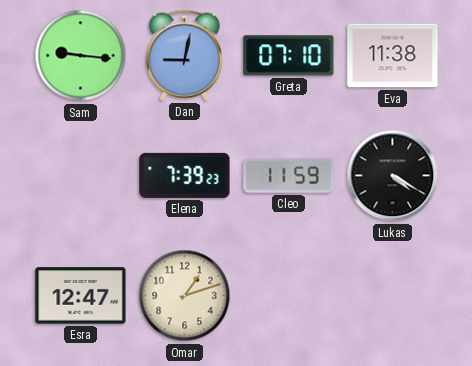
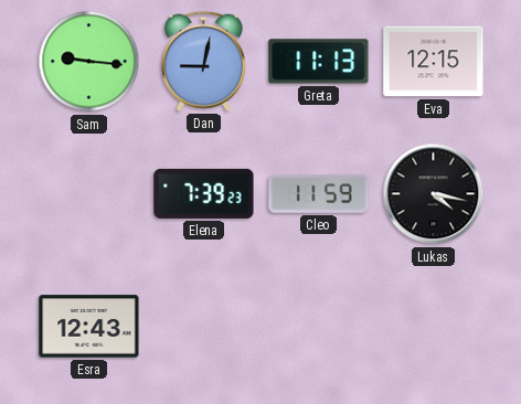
Greta: 07:10 -> 11:13
Eva: 11:38 -> 12:15
Lukas: 4:20 -> 4:17
Esra: 12:47 -> 12:43
Omar: 1:12 -> none
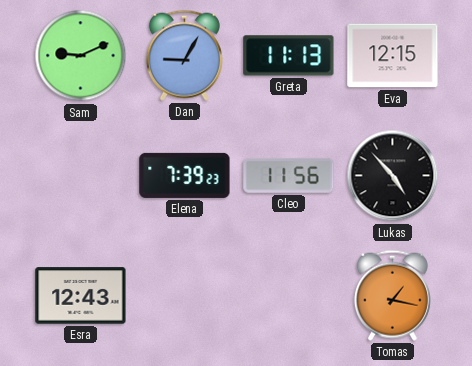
Sam: 9:16 -> 9:11
Dan: 9:02 -> 9:05
Cleo: 11:59 -> 11:56
Lukas: 4:17 -> 4:53
Tomas: none -> 1:17
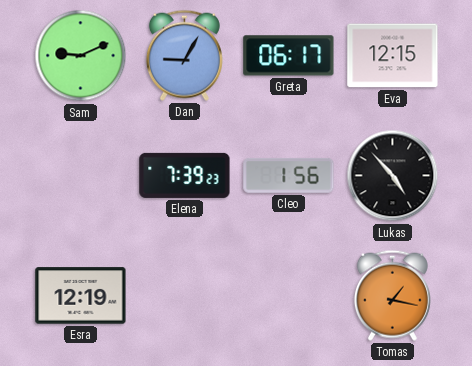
Greta: 11:13 -> 06:17
Cleo: 11:56 -> 1:56
Esra: 12:43 -> 12:19
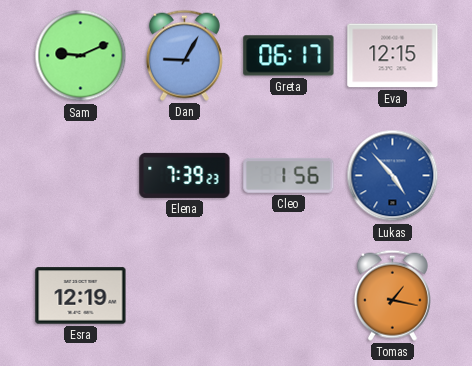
Lukas dial: black -> blue
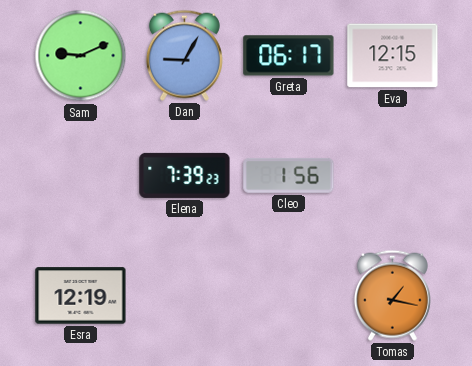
Lukas: 4:53 -> none
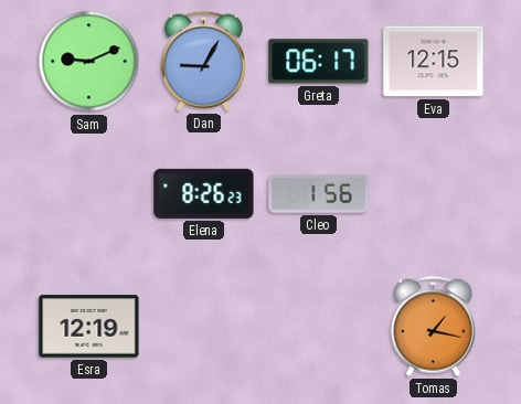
Elena: 7:39 -> 8:26
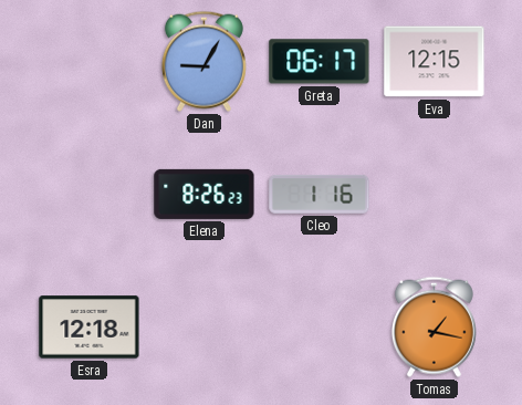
Sam: 9:11 -> none
Cleo: 1:56 -> 1:16
Esra: 12:19 -> 12:18
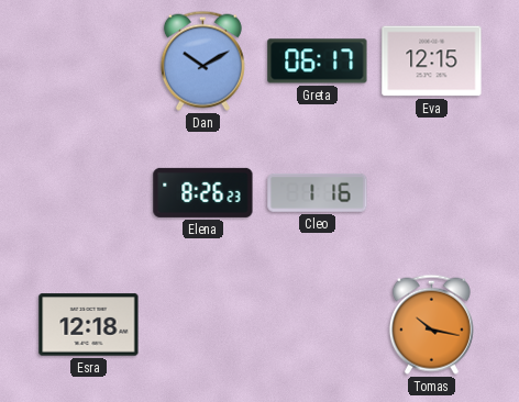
Dan: 9:05 -> 10:10
Tomas: 1:17 -> 10:17
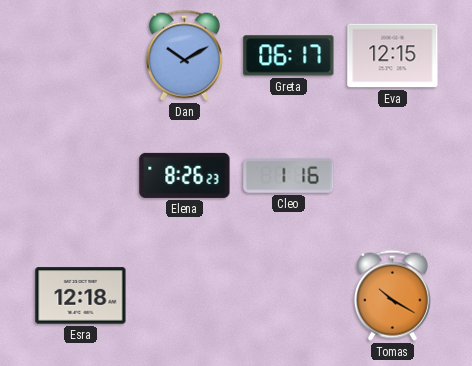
Tomas: 10:17 -> 10:20
